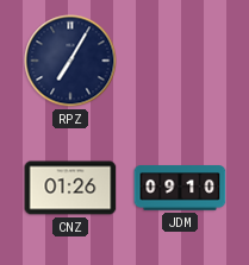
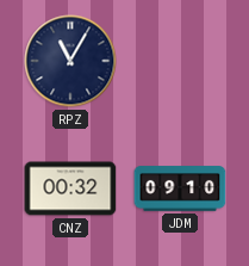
RPZ: 7:05 -> 11:05
CNZ: 01:26 -> 00:32
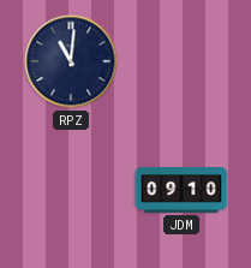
RPZ: 11:05 -> 11:01
CNZ: 00:32 -> none
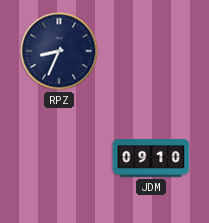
RPZ: 11:01 -> 8:34
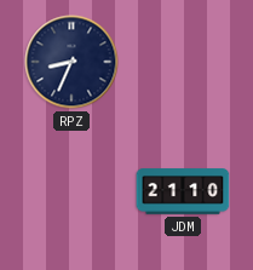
JDM: 09:10 -> 21:10
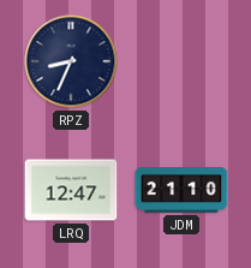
LRQ: none -> 12:47
